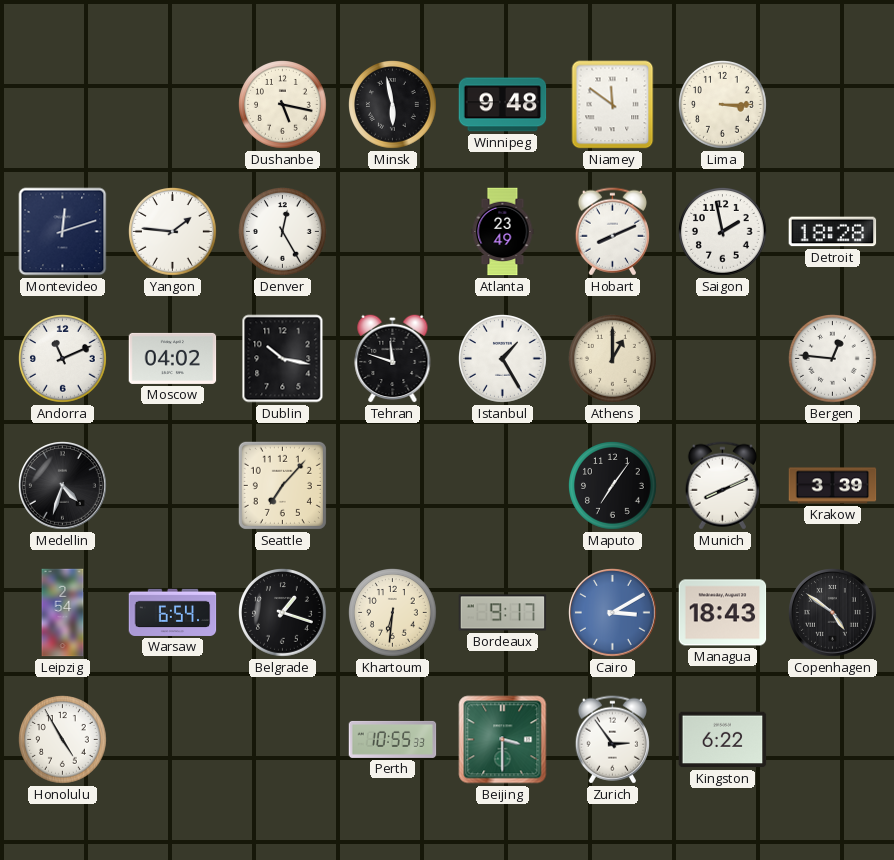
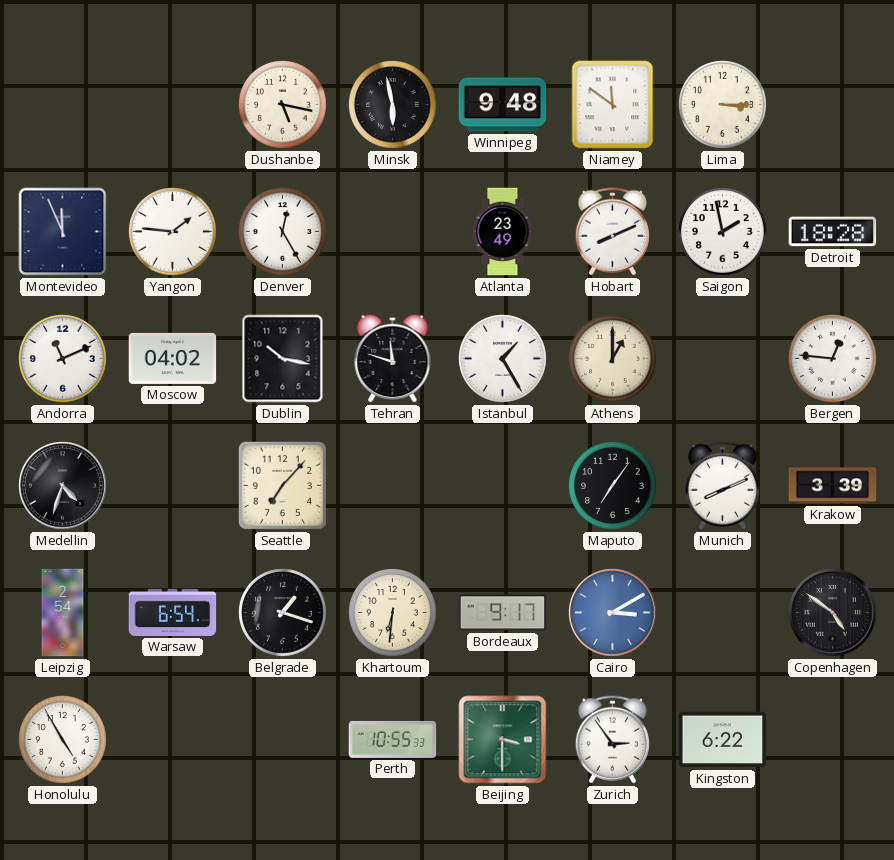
Montevideo: 12:12 -> 11:56
Managua: 18:43 -> none
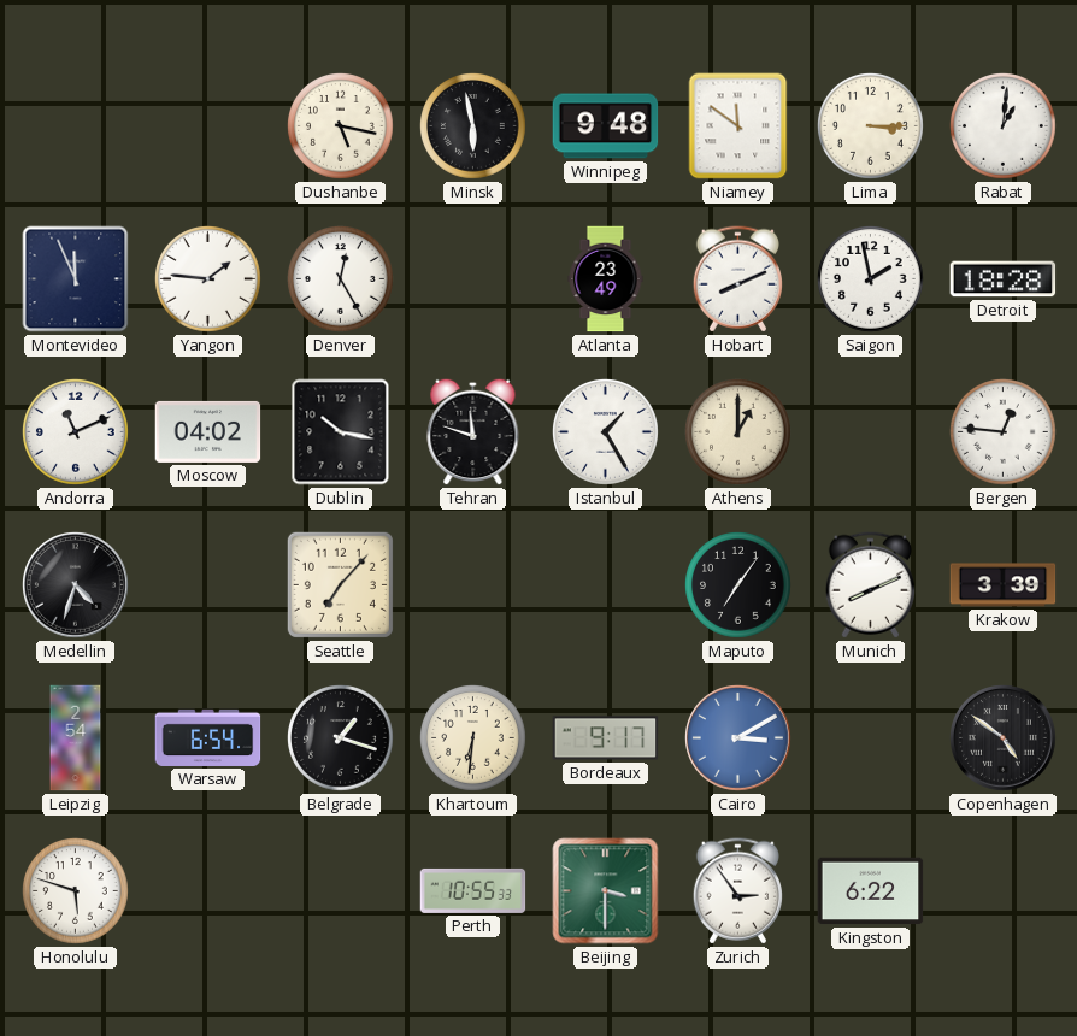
Rabat: none -> 1:01
Honolulu: 4:55 -> 5:48
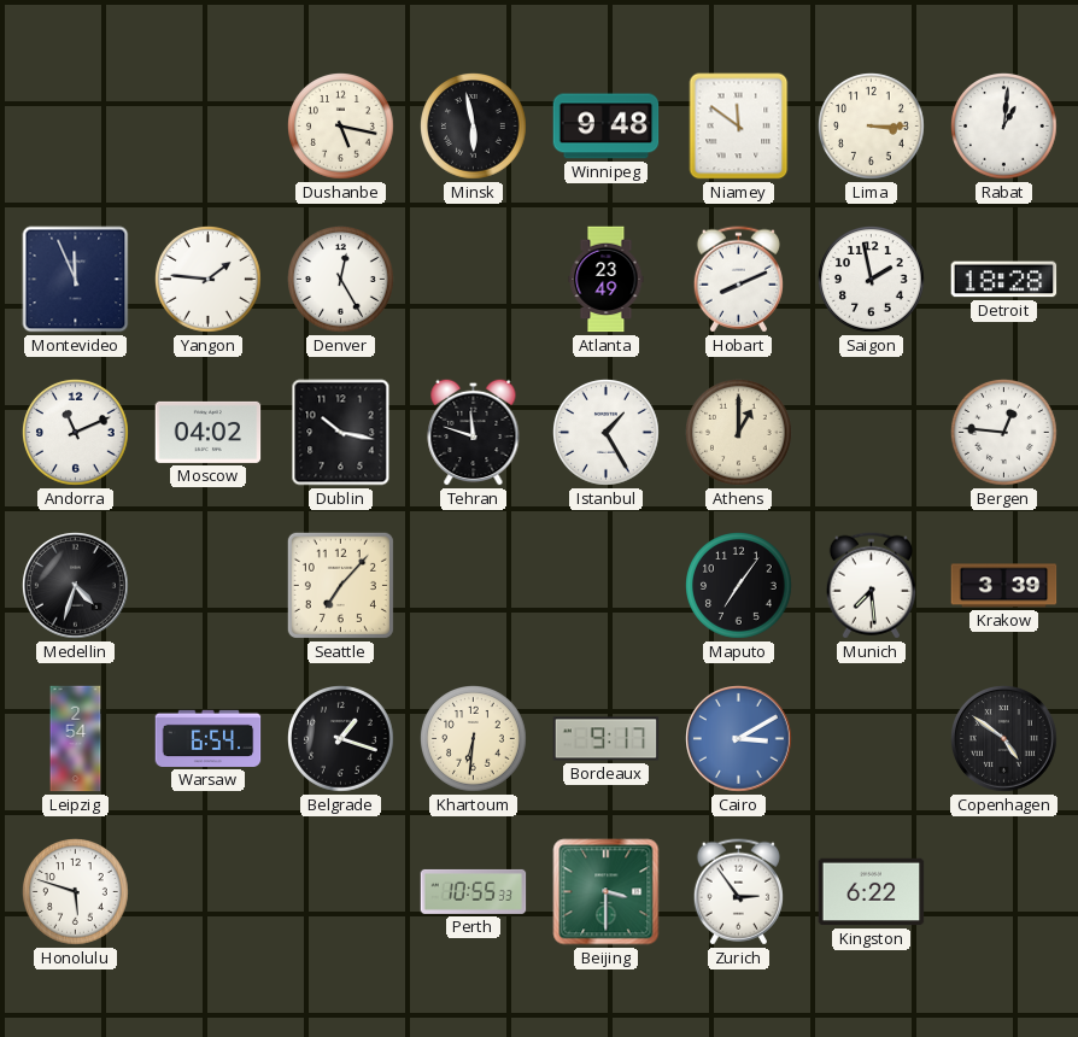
Munich: 8:11 -> 7:29
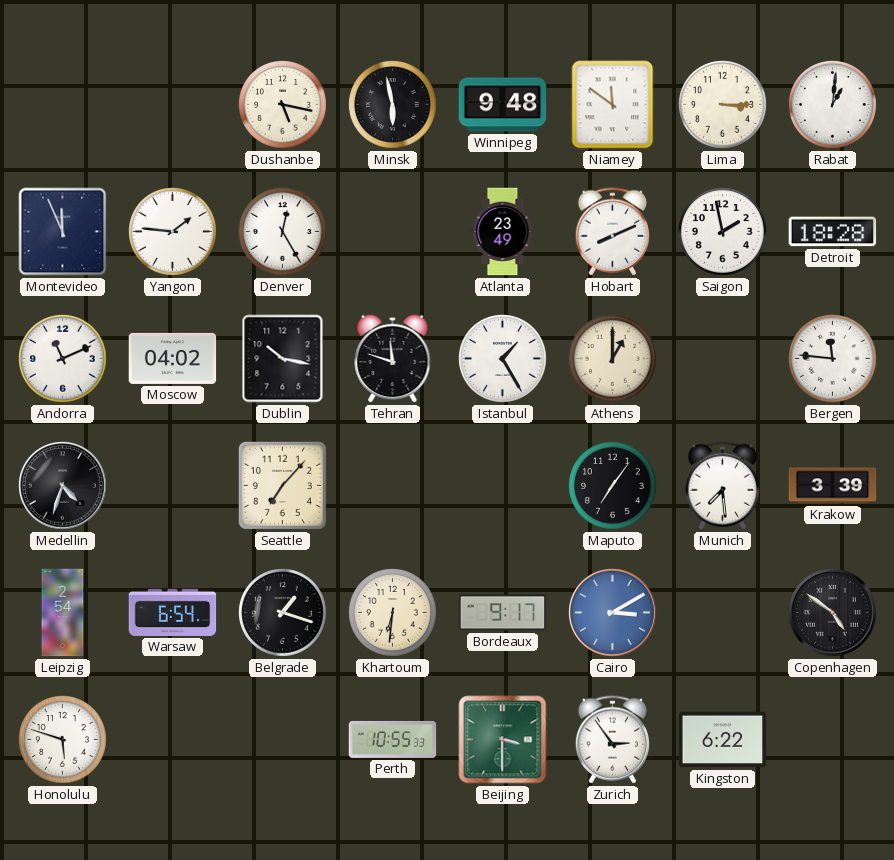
Bergen: 12:46 -> 11:46
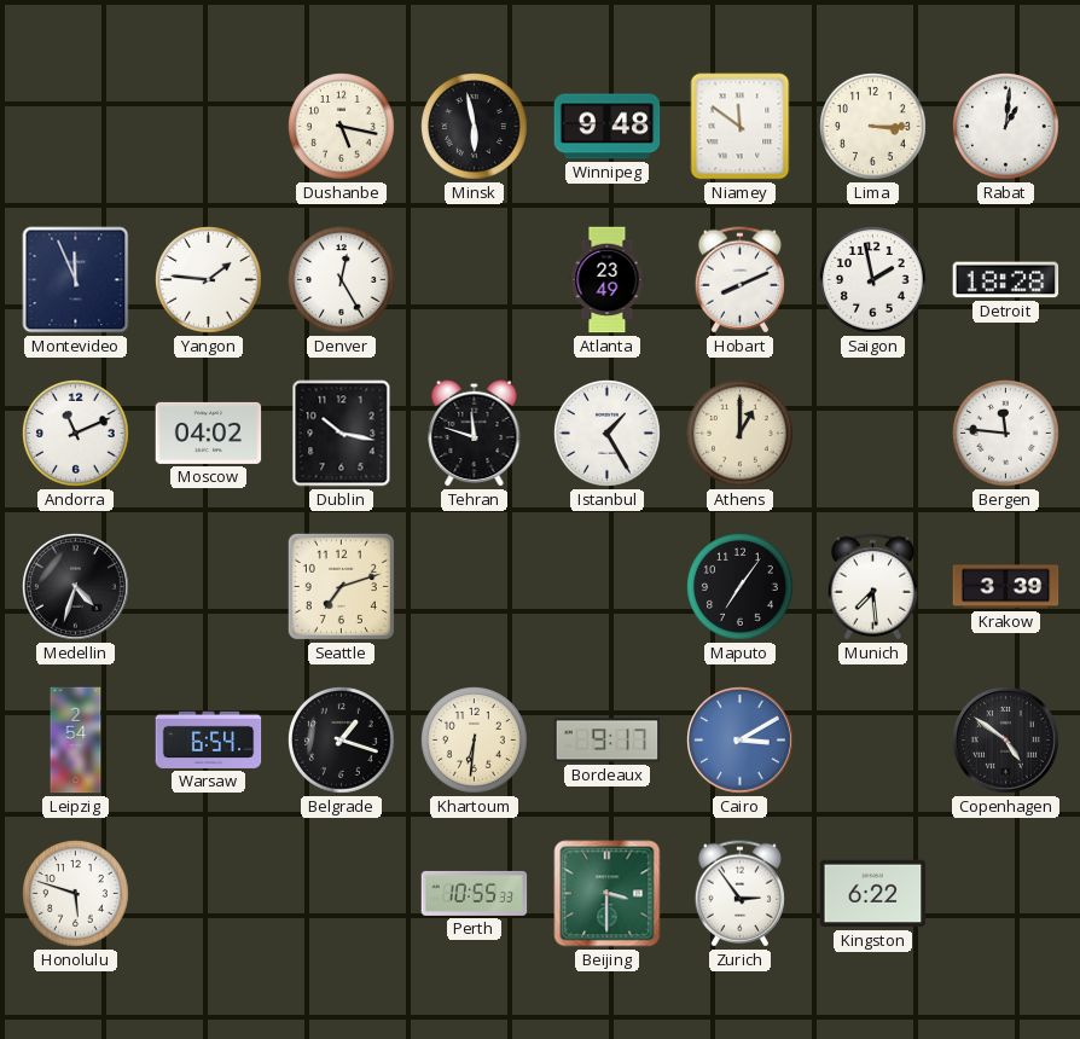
Seattle: 7:07 -> 7:12
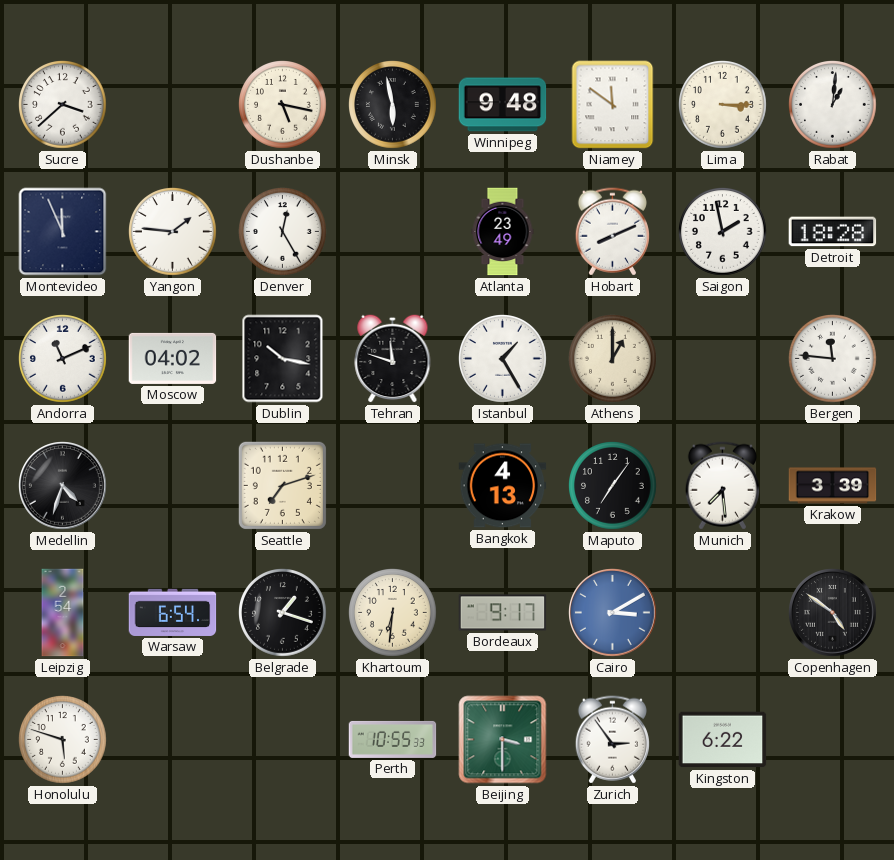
Sucre: none -> 3:38
Bangkok: none -> 4:13
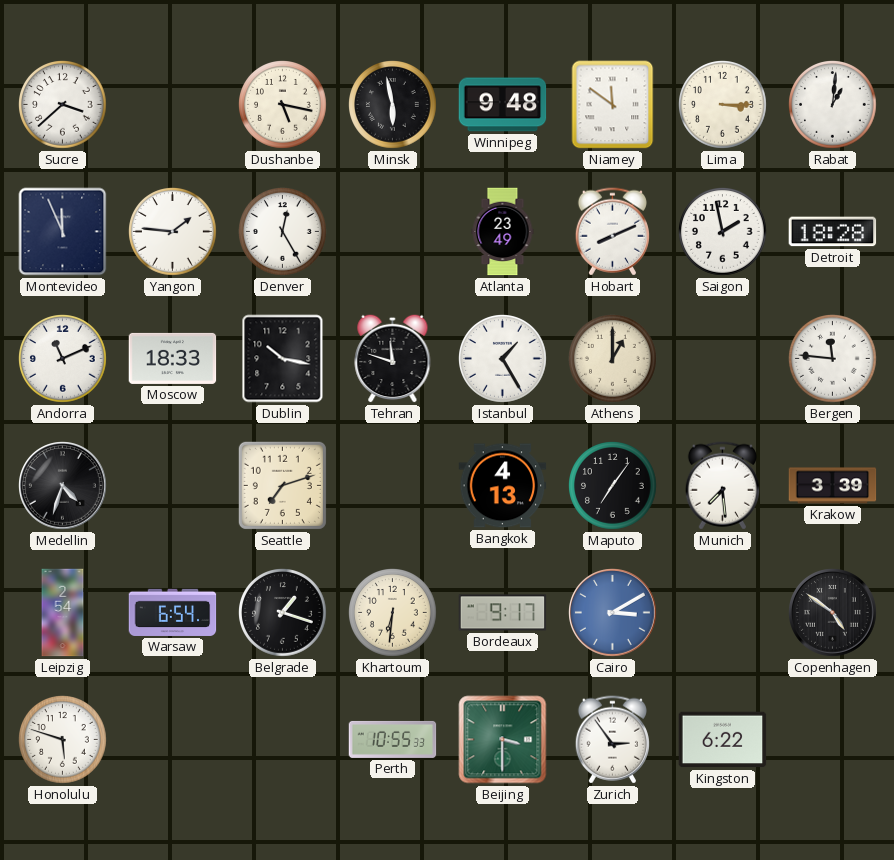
Moscow: 04:02 -> 18:33
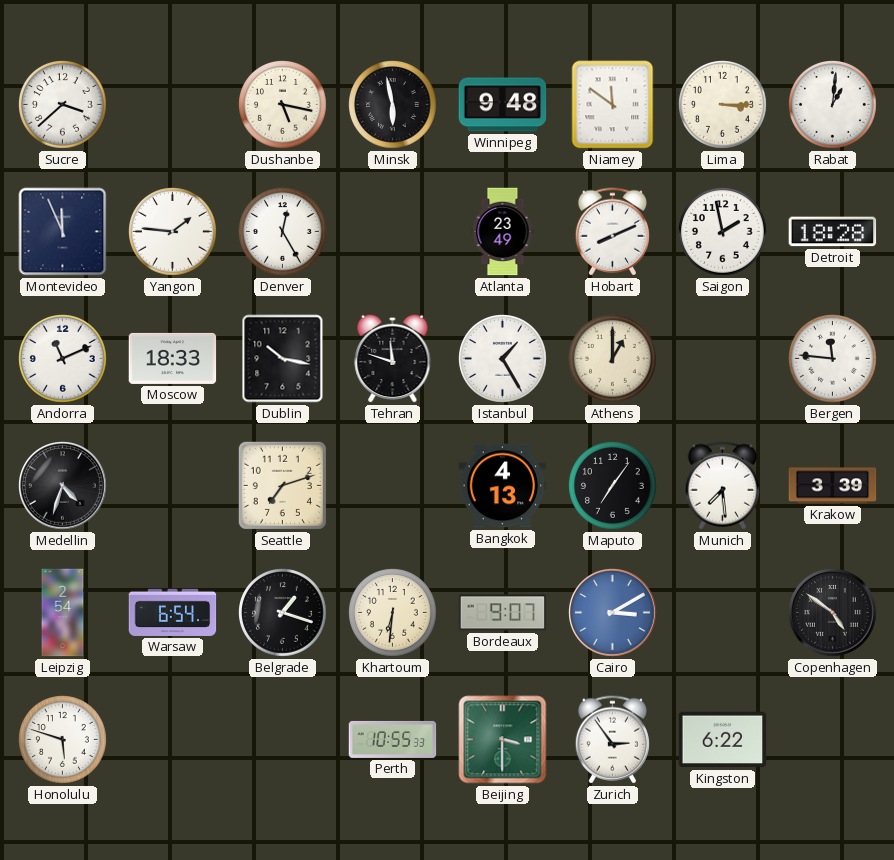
Bordeaux: 9:17 -> 9:07
